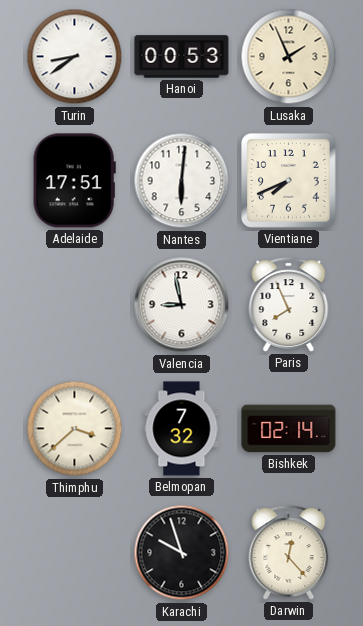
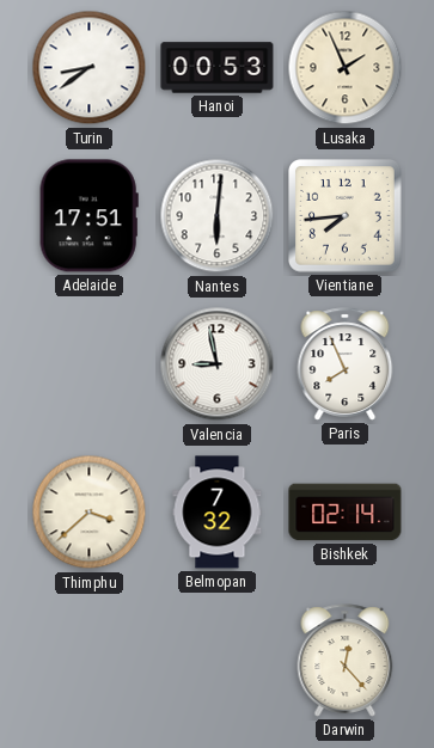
Vientiane: 7:41 -> 7:44
Karachi: 9:57 -> none
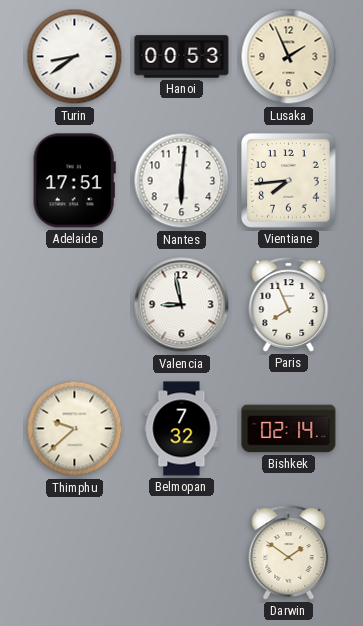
Thimphu: 3:38 -> 9:38
Darwin: 12:23 -> 1:51
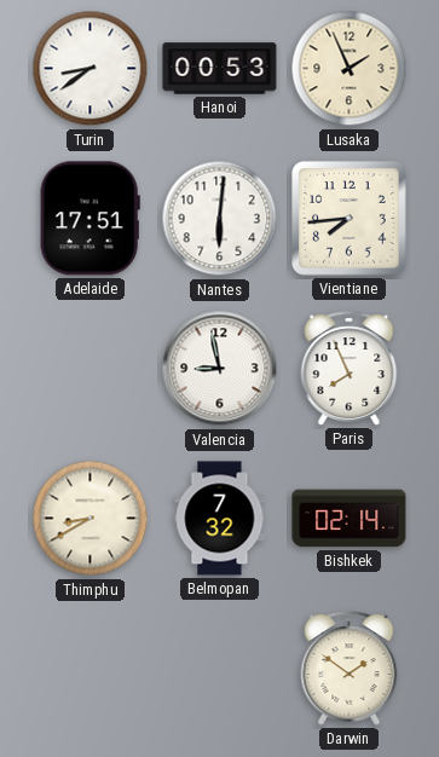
Thimphu: 9:38 -> 8:40
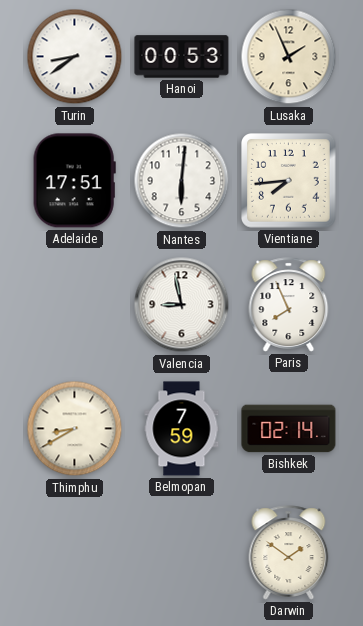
Belmopan: 7:32 -> 7:59
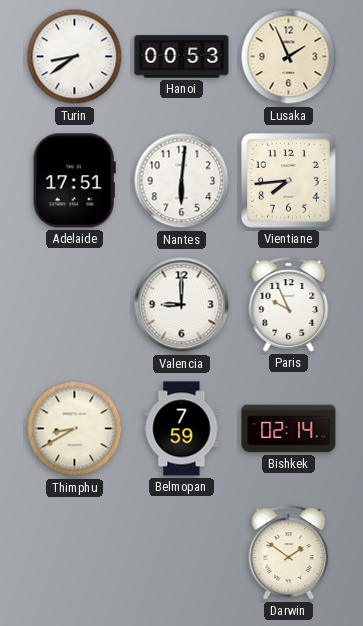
Valencia: 8:58 -> 9:00
Paris: 7:56 -> 9:56
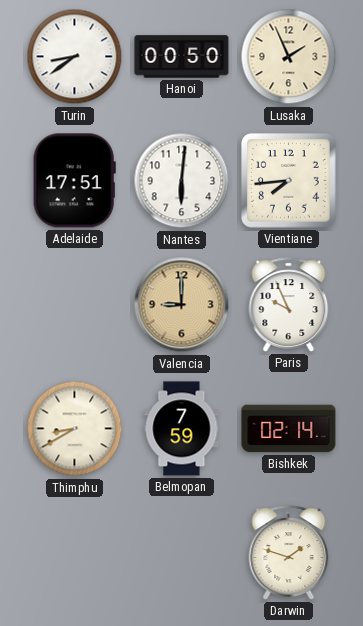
Hanoi: 00:53 -> 00:50
Valencia dial: white -> champagne
Darwin: 1:51 -> 1:48
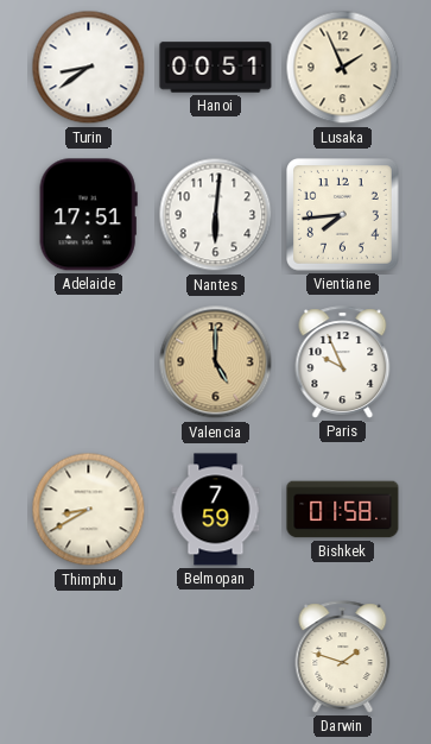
Hanoi: 00:50 -> 00:51
Valencia: 9:00 -> 5:00
Bishkek: 02:14 -> 01:58
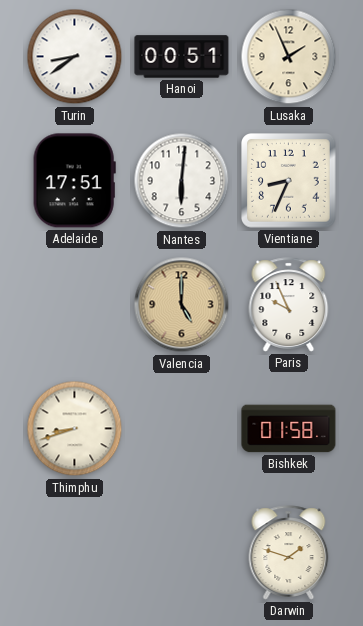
Vientiane: 7:44 -> 8:34
Thimphu: 8:40 -> 8:42
Belmopan: 7:59 -> none
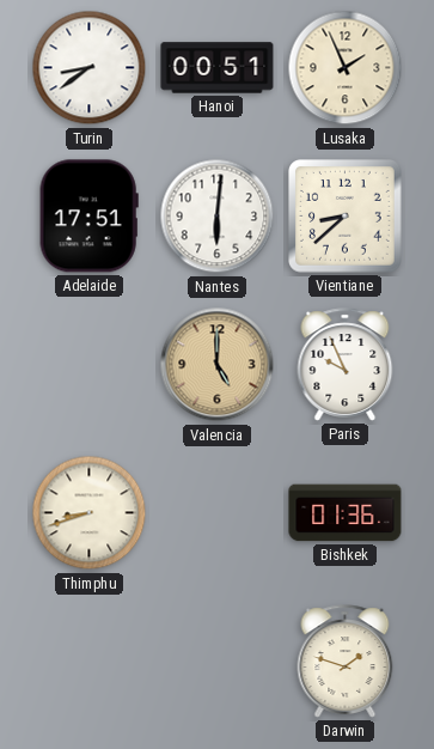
Vientiane: 8:34 -> 8:38
Bishkek: 01:58 -> 01:36
